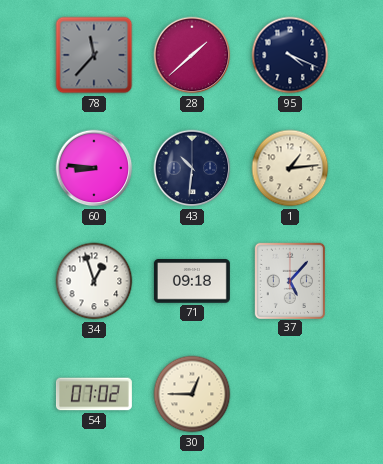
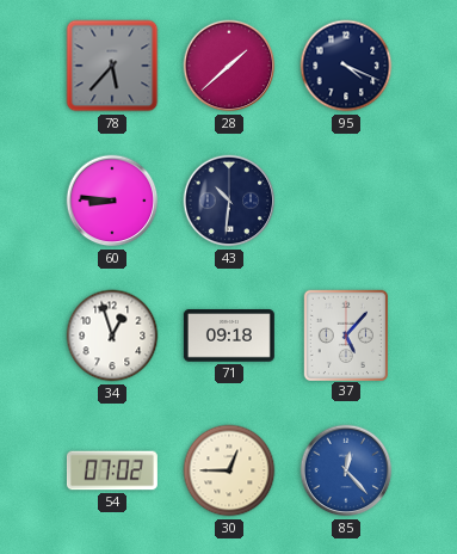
78: 11:37 -> 5:37
1: 1:14 -> none
85: none -> 12:23
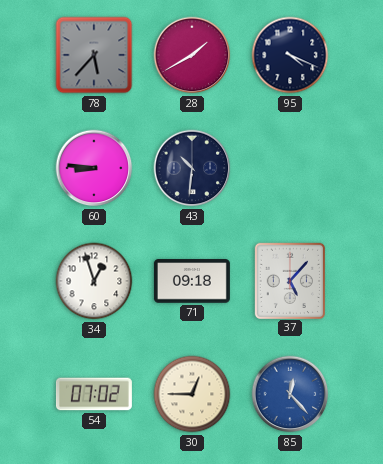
28: 1:38 -> 1:40
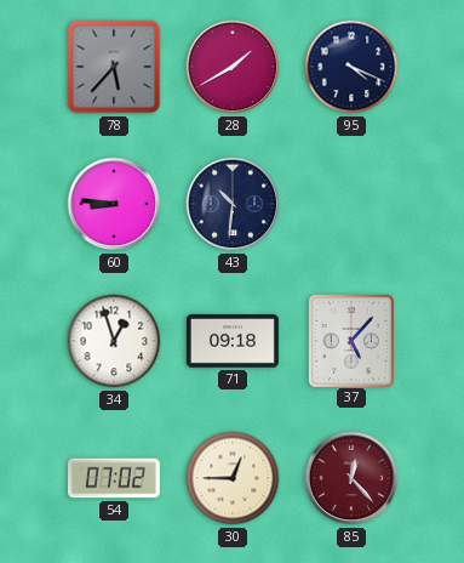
85 dial: blue -> burgundy
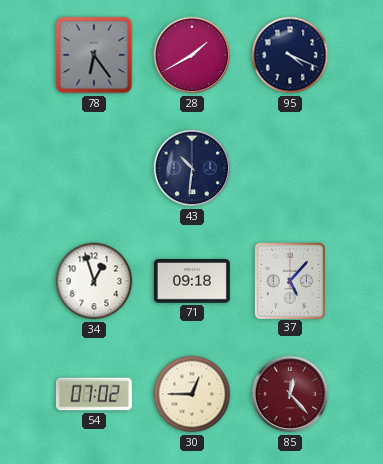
78: 5:37 -> 6:24
60: 8:46 -> none
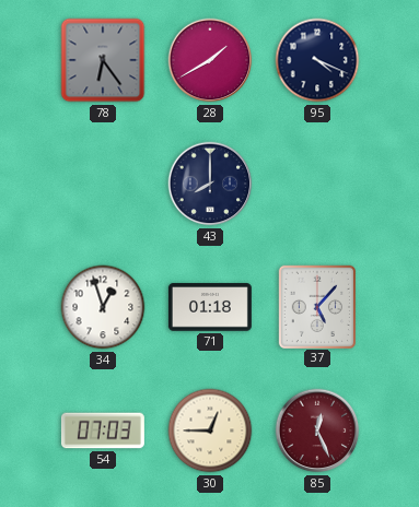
43: 10:31 -> 8:00
71: 09:18 -> 01:18
54: 07:02 -> 07:03
85: 12:23 -> 12:26
